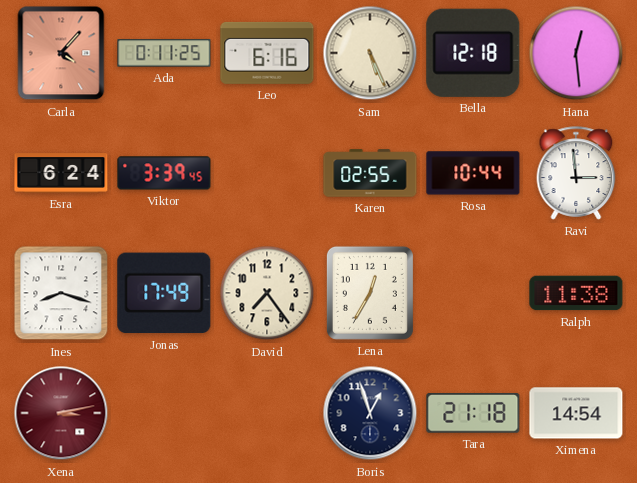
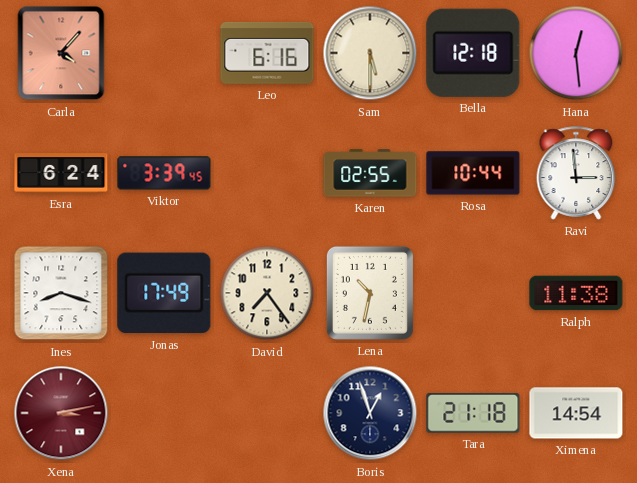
Ada: 0:11 -> none
Sam: 5:26 -> 5:30
Lena: 12:35 -> 10:32
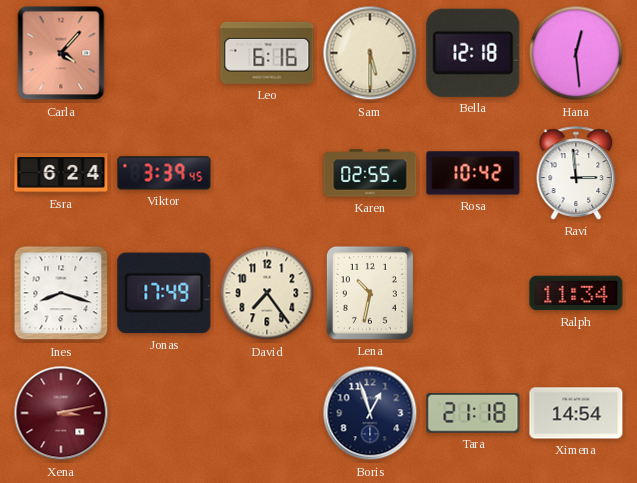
Rosa: 10:44 -> 10:42
Ralph: 11:38 -> 11:34
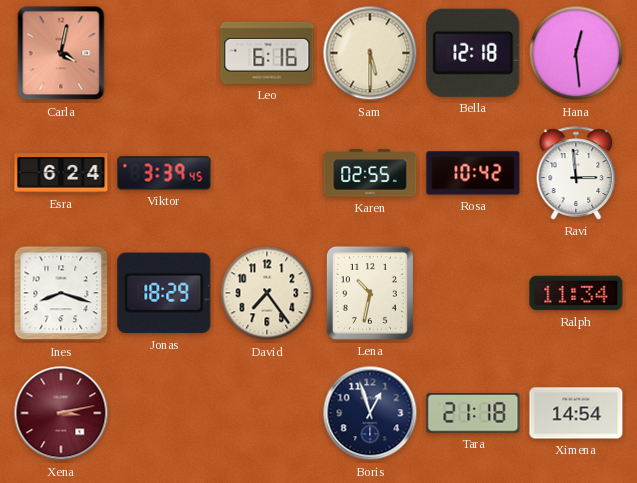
Carla: 4:07 -> 4:02
Jonas: 17:49 -> 18:29
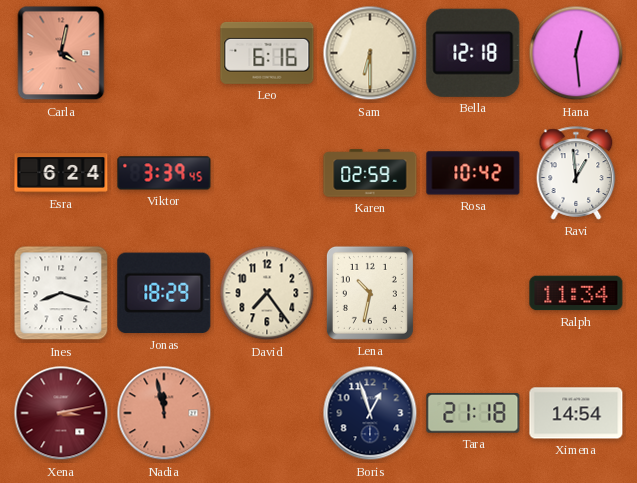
Sam: 5:30 -> 6:30
Karen: 02:55 -> 02:59
Ravi: 2:59 -> 12:59
Nadia: none -> 11:58
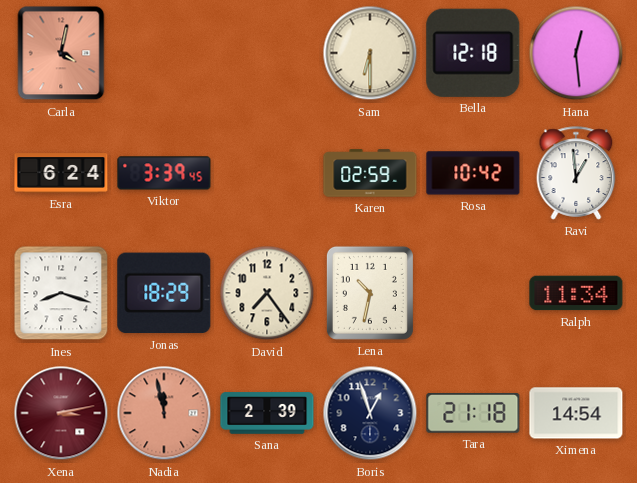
Leo: 6:16 -> none
Sana: none -> 2:39
